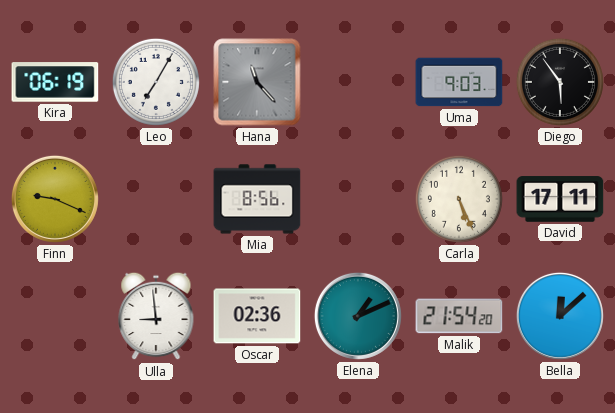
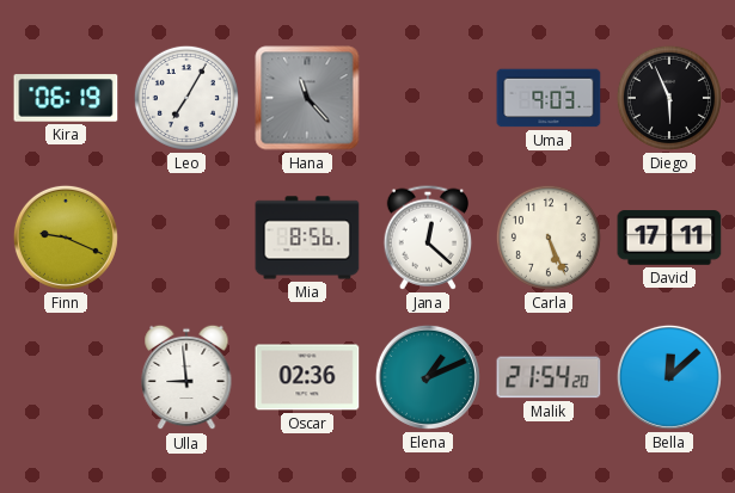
Diego: 5:54 -> 5:56
Jana: none -> 12:22
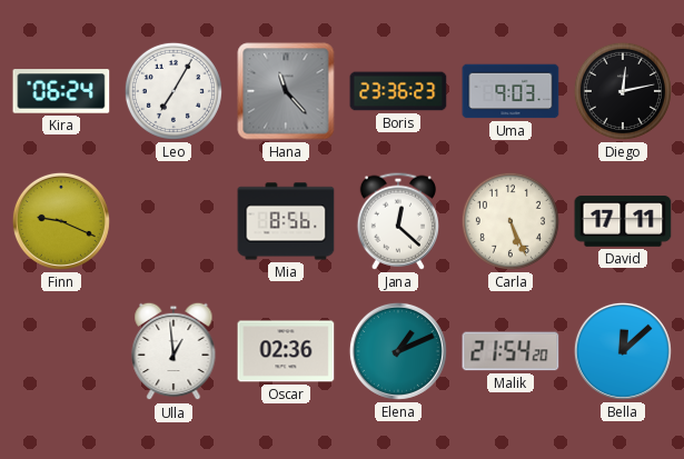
Kira: 06:19 -> 06:24
Boris: none -> 23:36
Diego: 5:56 -> 12:13
Ulla: 8:59 -> 12:59
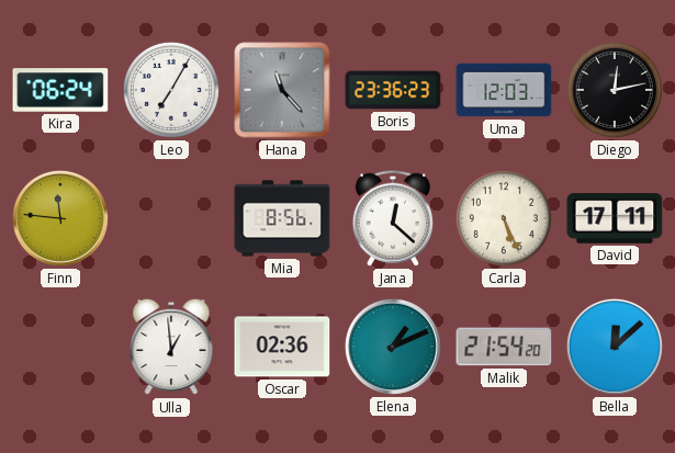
Uma: 9:03 -> 12:03
Finn: 9:19 -> 11:46
